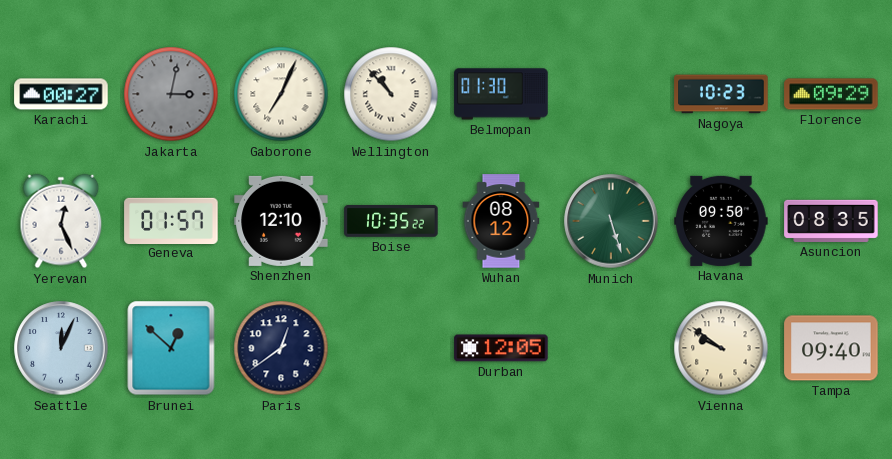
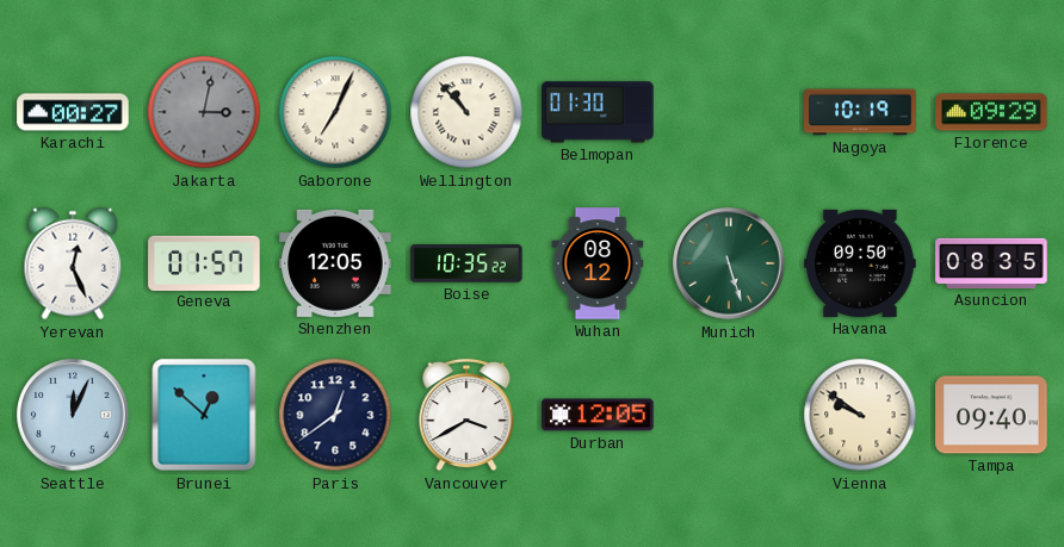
Nagoya: 10:23 -> 10:19
Shenzhen: 12:10 -> 12:05
Vancouver: none -> 3:40
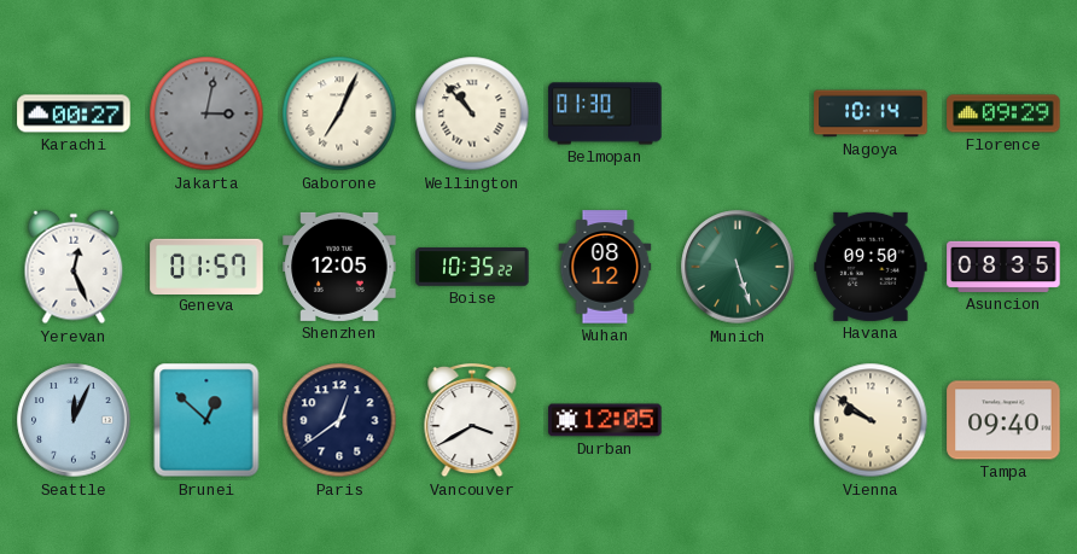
Nagoya: 10:19 -> 10:14
